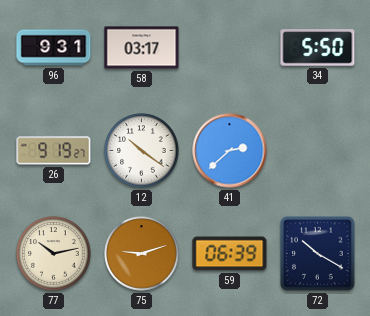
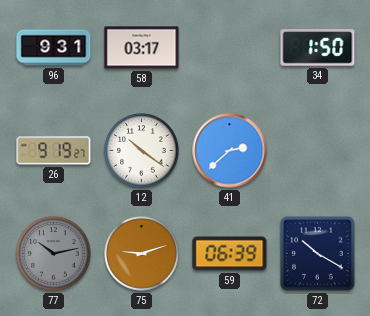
34: 5:50 -> 1:50
77 dial: cream -> grey
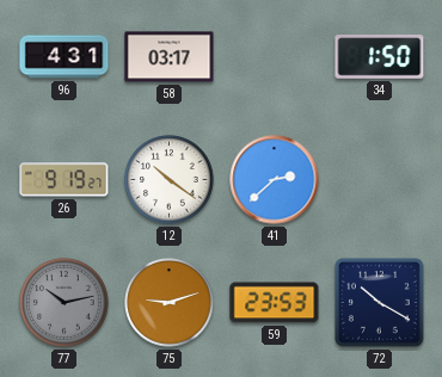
96: 9:31 -> 4:31
59: 06:39 -> 23:53
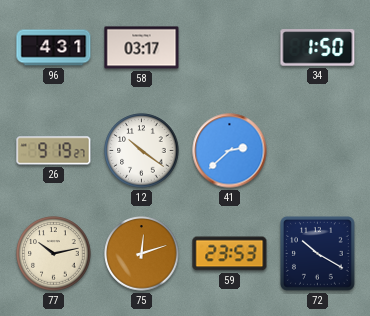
77 dial: grey -> cream
75: 9:12 -> 12:12
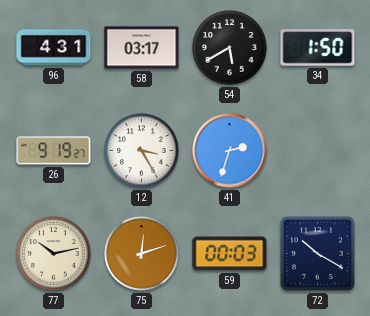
54: none -> 5:40
12: 10:21 -> 3:25
41: 2:38 -> 2:33
59: 23:53 -> 00:03
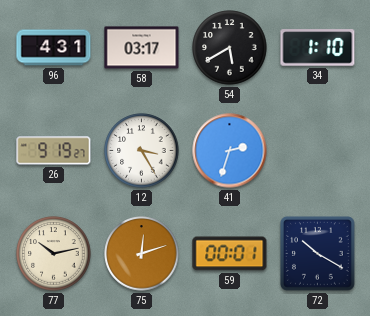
34: 1:50 -> 1:10
59: 00:03 -> 00:01
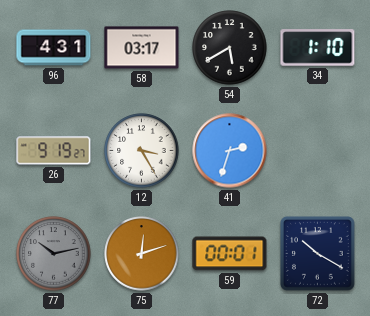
77 dial: cream -> grey
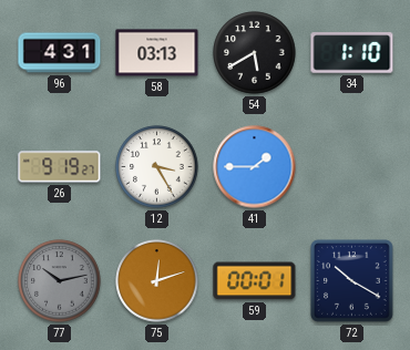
58: 03:17 -> 03:13
41: 2:33 -> 1:45
